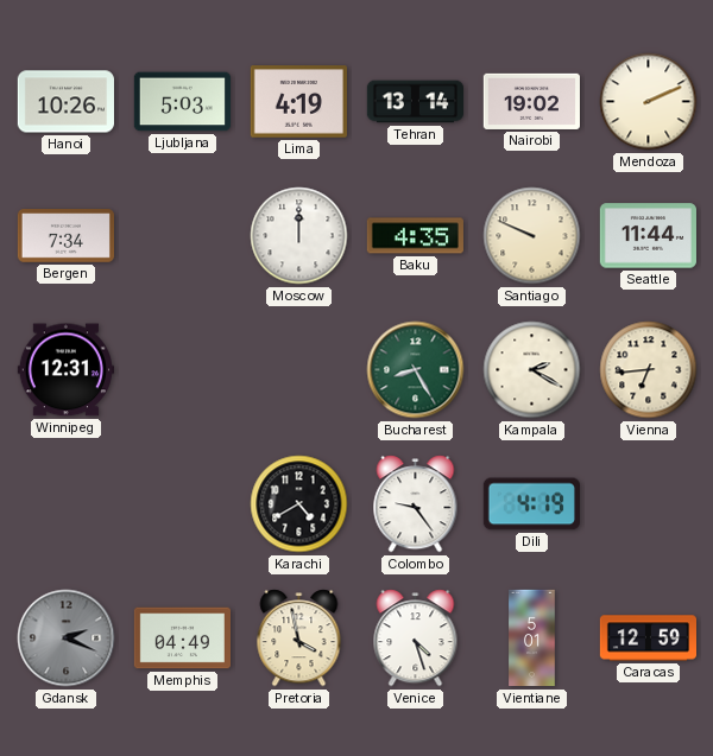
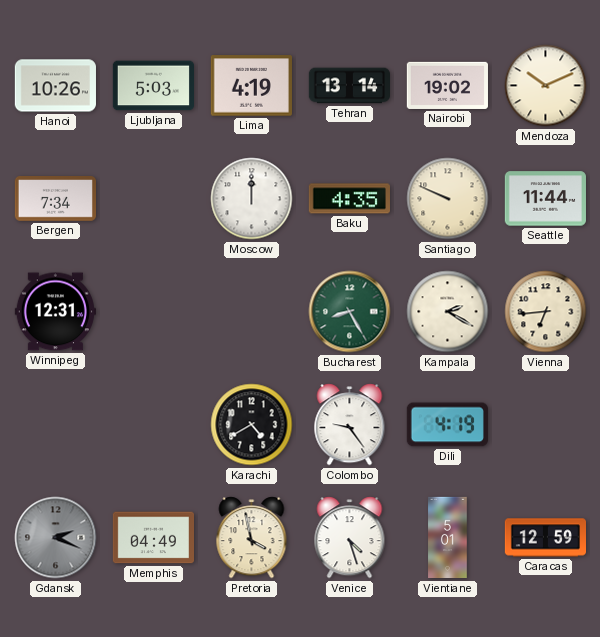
Mendoza: 2:11 -> 10:11
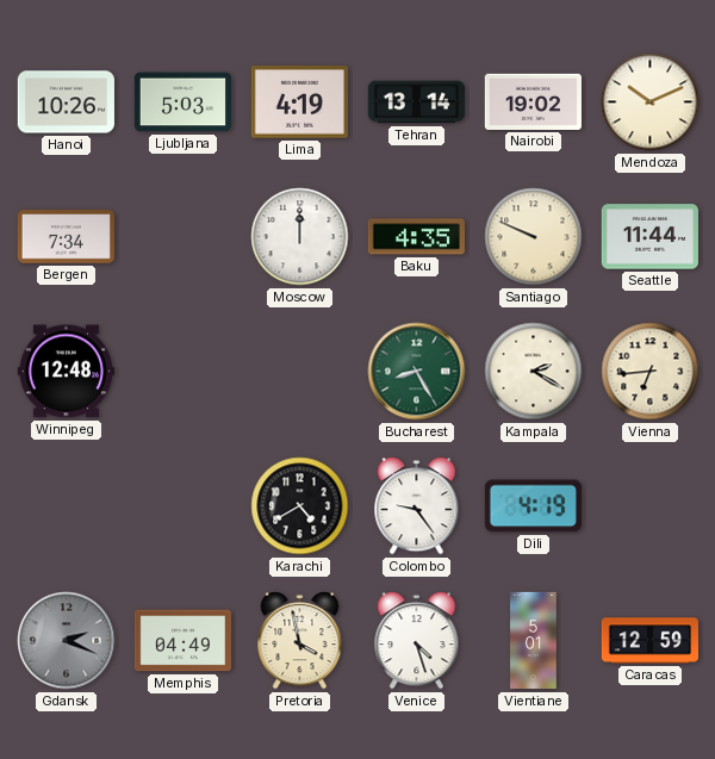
Winnipeg: 12:31 -> 12:48
